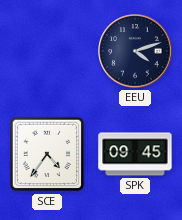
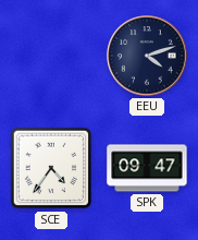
SPK: 09:45 -> 09:47
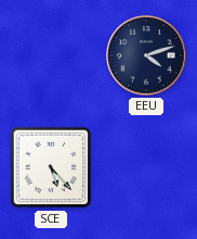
SCE: 4:36 -> 5:23
SPK: 09:47 -> none
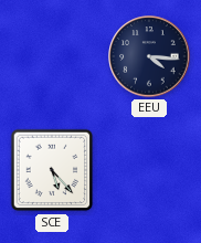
EEU: 4:12 -> 4:16
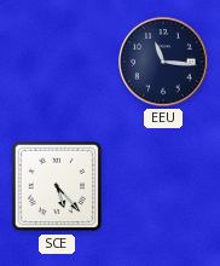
EEU: 4:16 -> 11:16
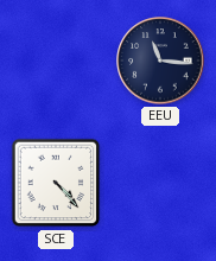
SCE: 5:23 -> 4:23
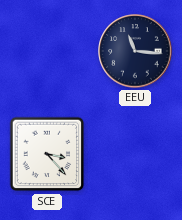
SCE: 4:23 -> 3:23
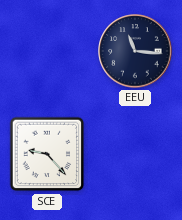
SCE: 3:23 -> 9:23
